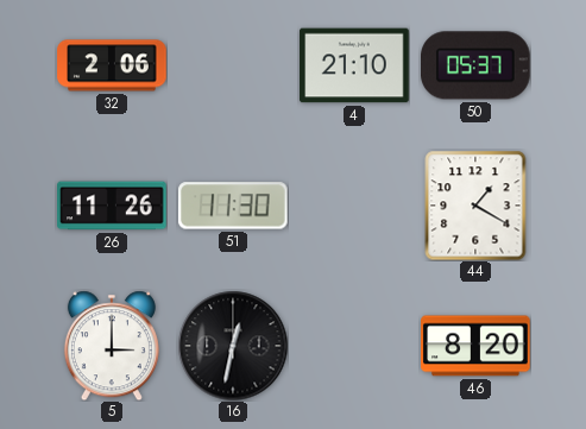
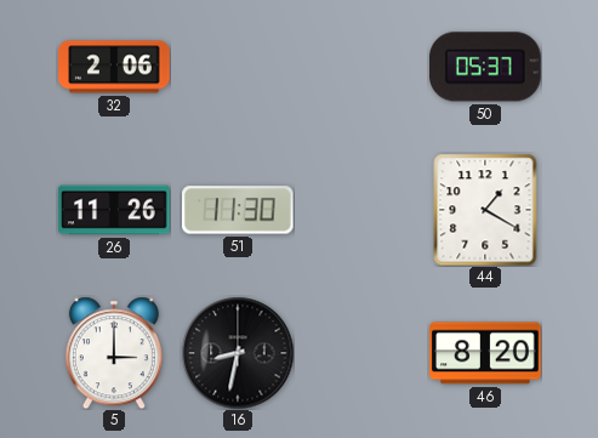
4: 21:10 -> none
16: 12:32 -> 8:32
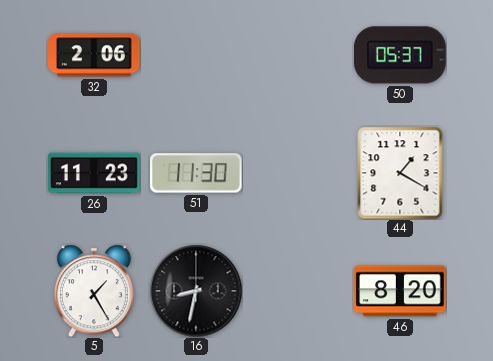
26: 11:26 -> 11:23
5: 3:00 -> 1:25
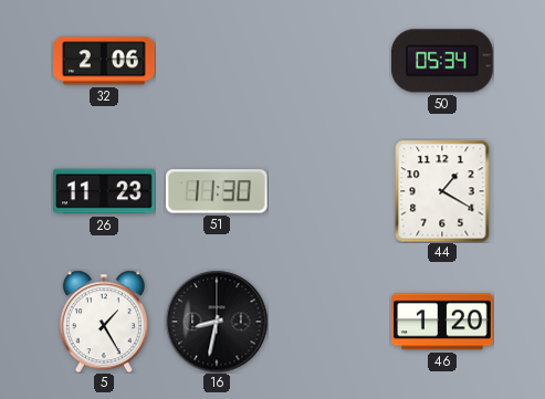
50: 05:37 -> 05:34
46: 8:20 -> 1:20
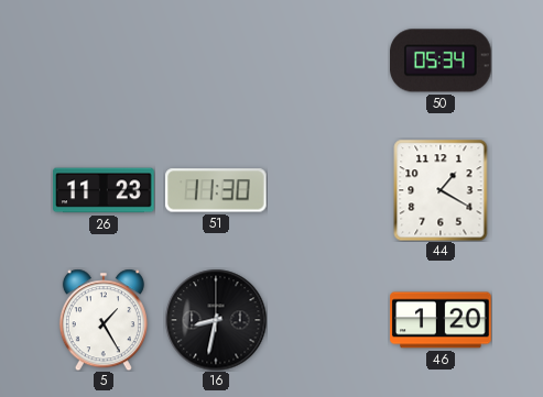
32: 2:06 -> none
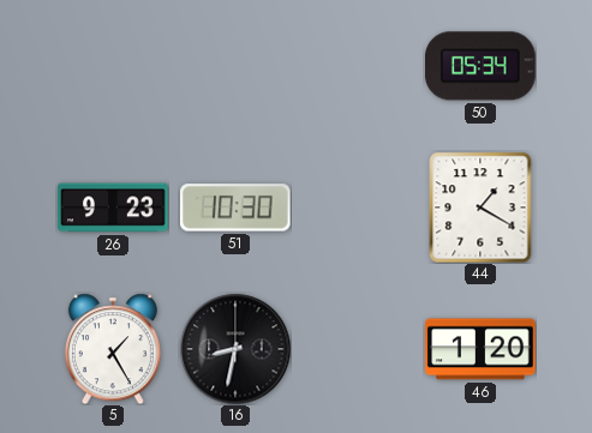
26: 11:23 -> 9:23
51: 11:30 -> 10:30
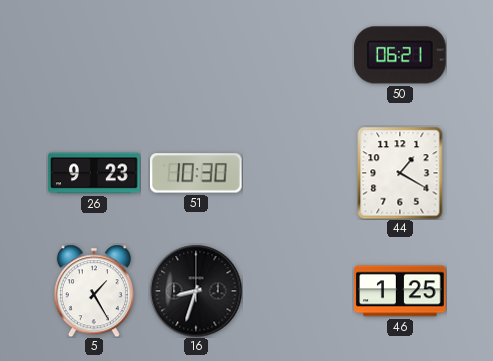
50: 05:34 -> 06:21
16: 8:32 -> 8:33
46: 1:20 -> 1:25
